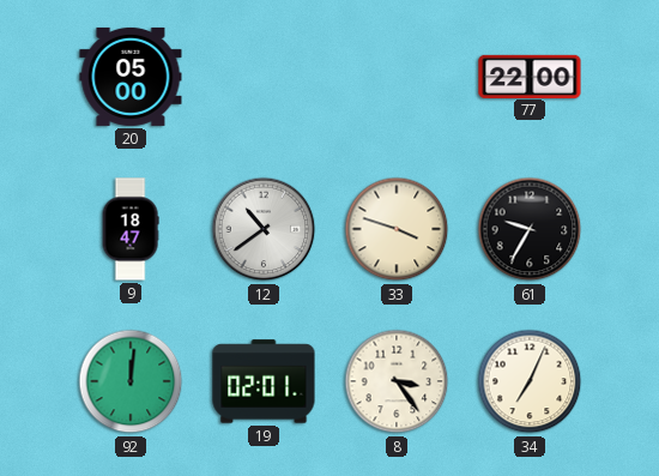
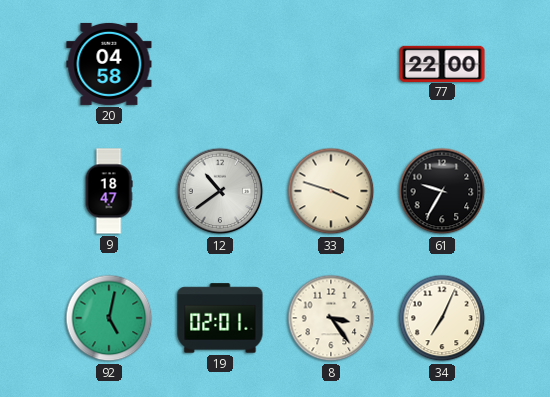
20: 05:00 -> 04:58
92: 12:01 -> 5:02
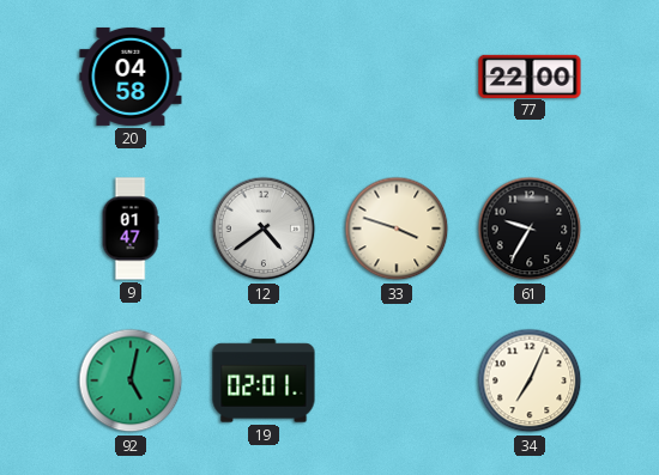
9: 18:47 -> 01:47
12: 10:39 -> 4:39
8: 3:24 -> none
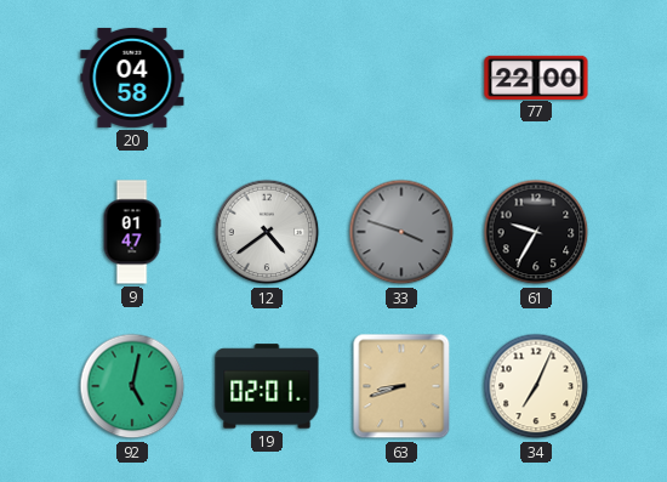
33 dial: cream -> grey
63: none -> 8:42
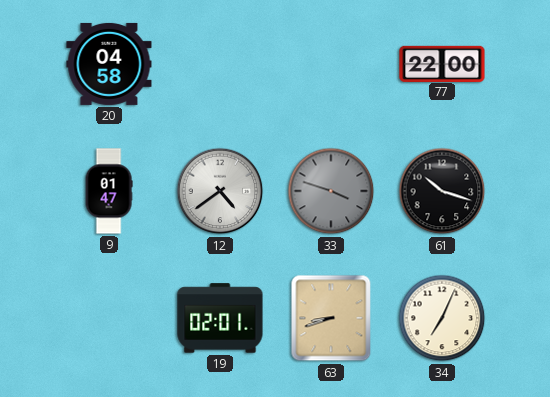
61: 9:35 -> 10:18
92: 5:02 -> none
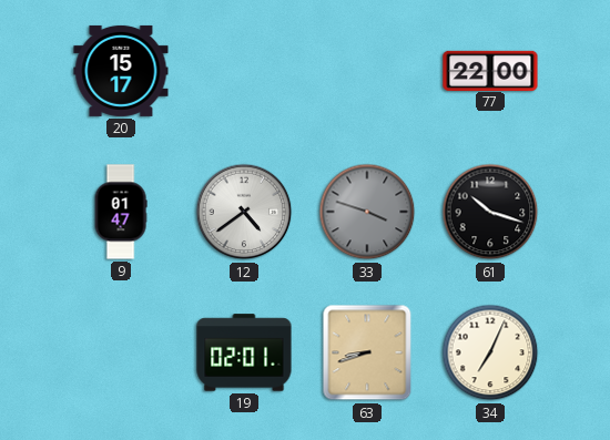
20: 04:58 -> 15:17
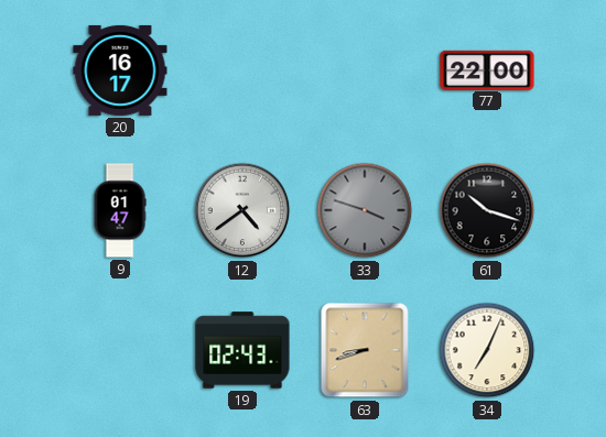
20: 15:17 -> 16:17
19: 02:01 -> 02:43
